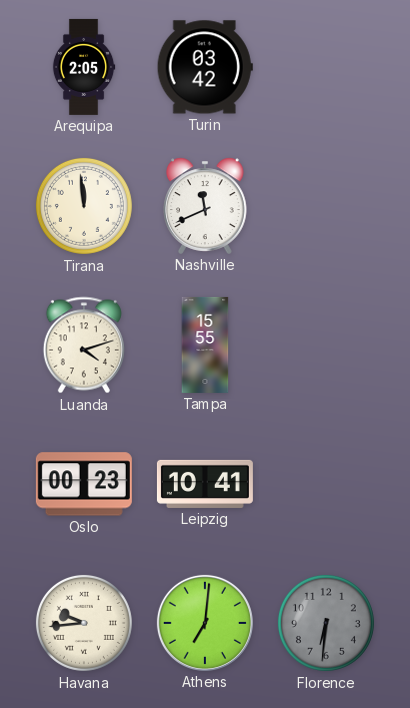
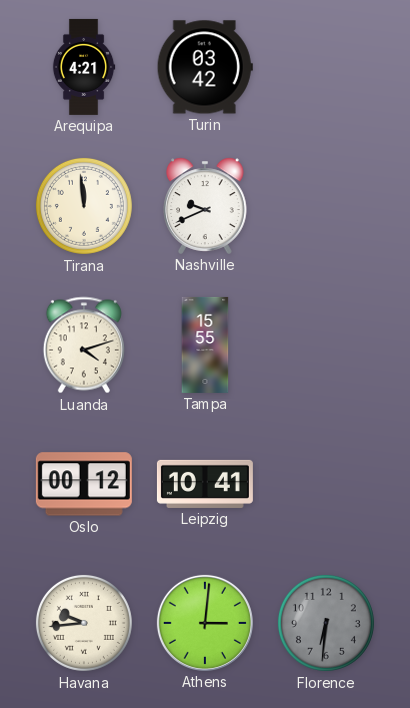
Arequipa: 2:05 -> 4:21
Nashville: 11:41 -> 9:41
Oslo: 00:23 -> 00:12
Athens: 7:01 -> 3:01
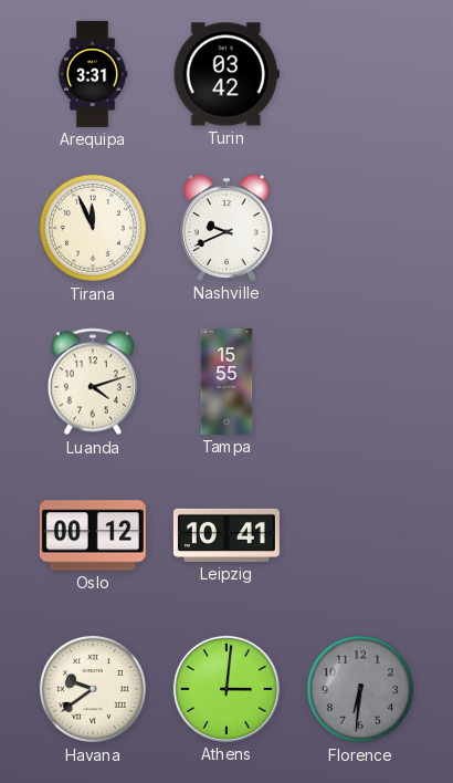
Arequipa: 4:21 -> 3:31
Tirana: 11:59 -> 11:56
Havana: 9:44 -> 9:39
